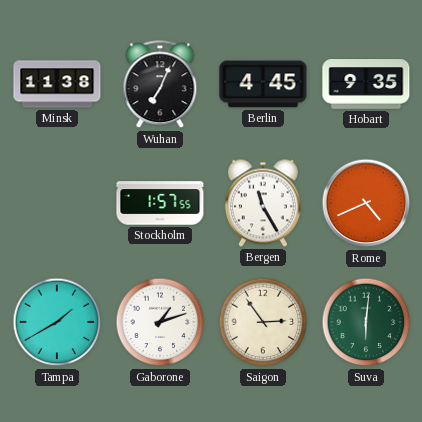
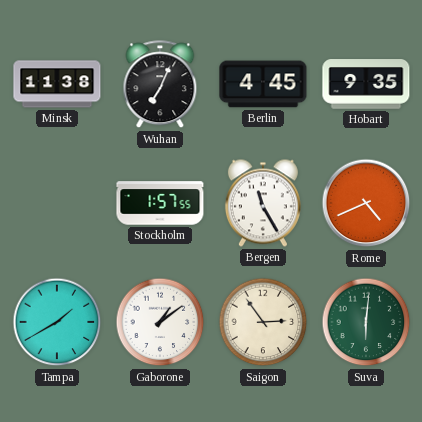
Gaborone: 1:12 -> 1:09
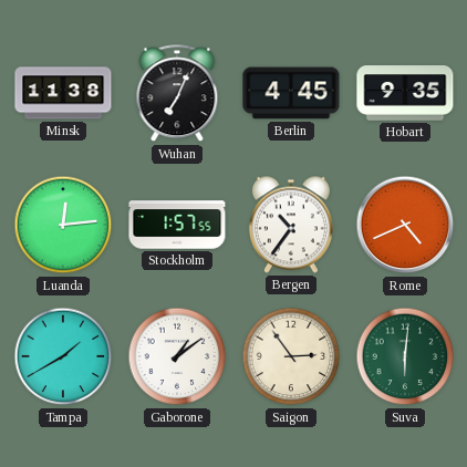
Luanda: none -> 12:14
Bergen: 11:25 -> 10:36
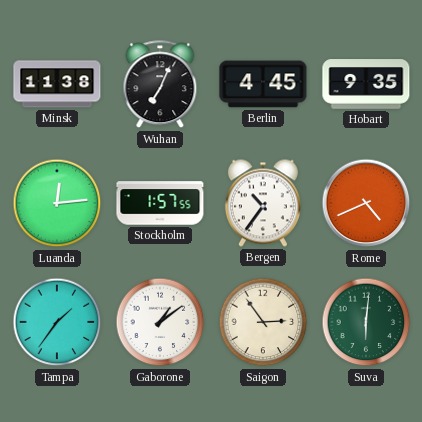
Tampa: 1:40 -> 1:36
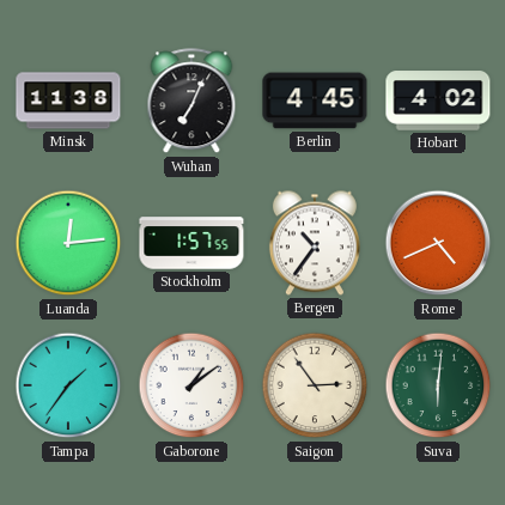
Hobart: 9:35 -> 4:02
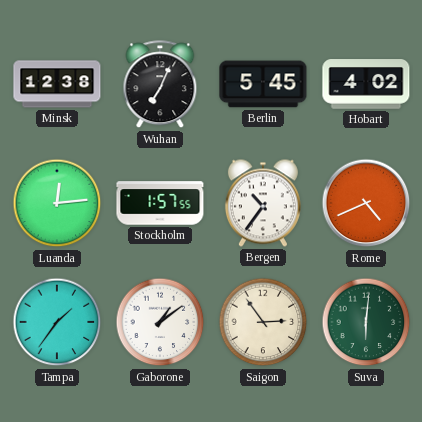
Minsk: 11:38 -> 12:38
Berlin: 4:45 -> 5:45
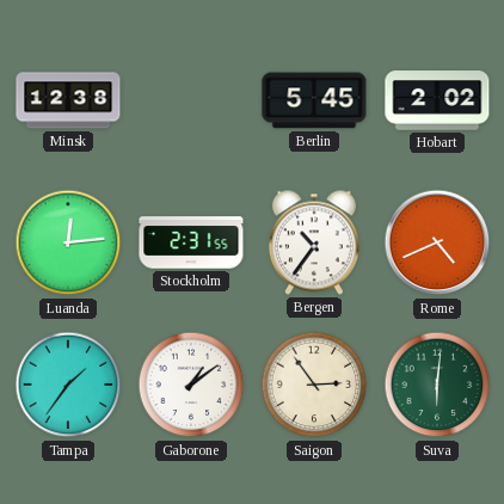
Wuhan: 7:04 -> none
Hobart: 4:02 -> 2:02
Stockholm: 1:57 -> 2:31
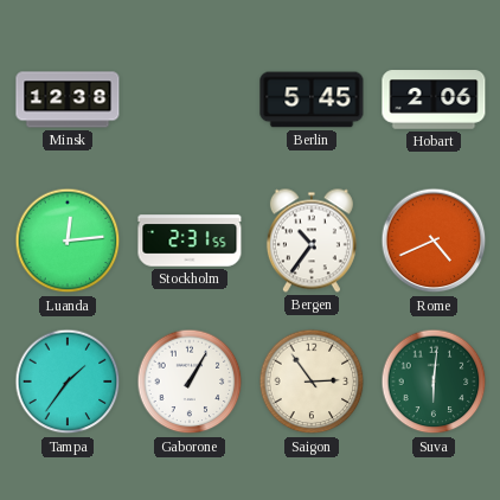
Hobart: 2:02 -> 2:06
Gaborone: 1:09 -> 1:05
